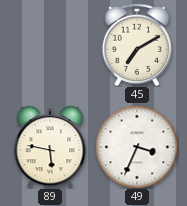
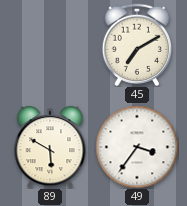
89: 5:47 -> 5:50
49: 3:34 -> 3:36
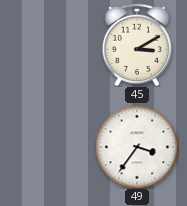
45: 7:10 -> 3:10
89: 5:50 -> none
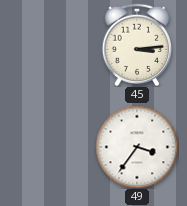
45: 3:10 -> 3:14
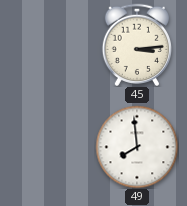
49: 3:36 -> 7:59
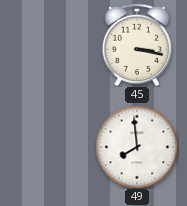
45: 3:14 -> 3:17
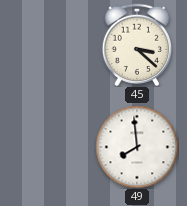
45: 3:17 -> 3:22
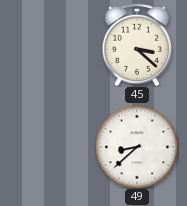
49: 7:59 -> 8:38
